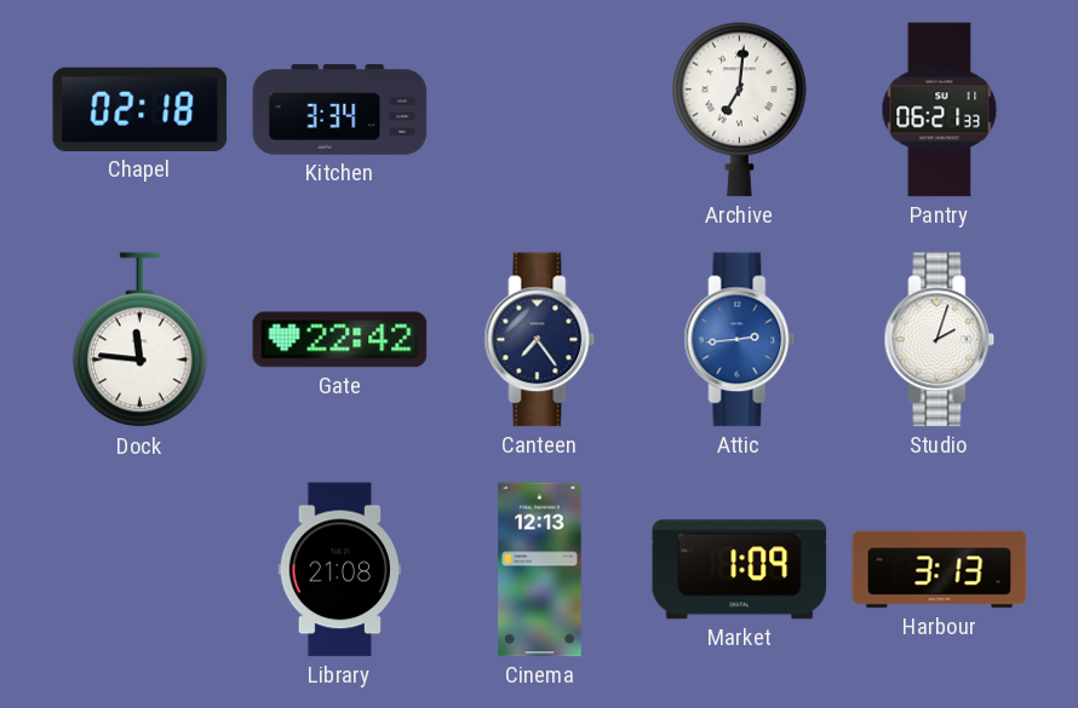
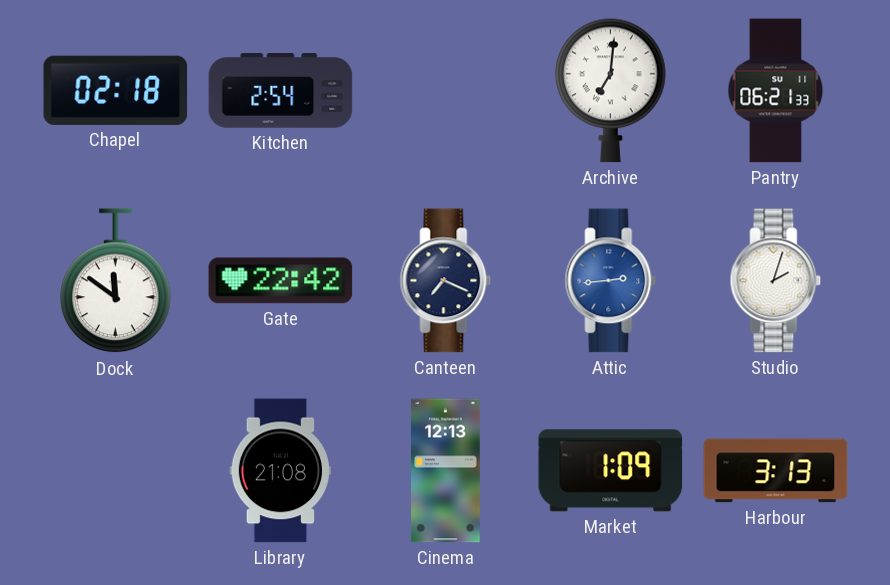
Kitchen: 3:34 -> 2:54
Dock: 11:46 -> 11:51
Canteen: 7:24 -> 7:19
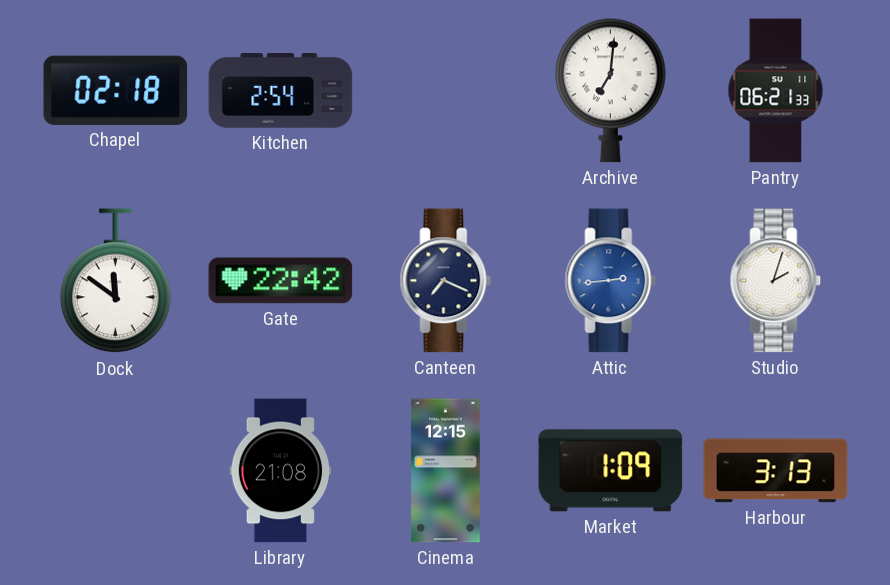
Cinema: 12:13 -> 12:15
